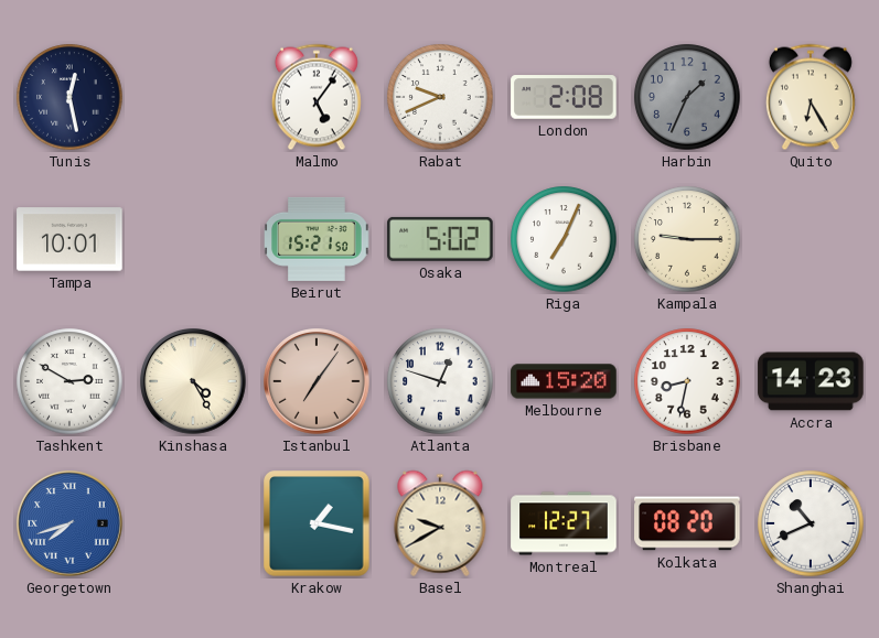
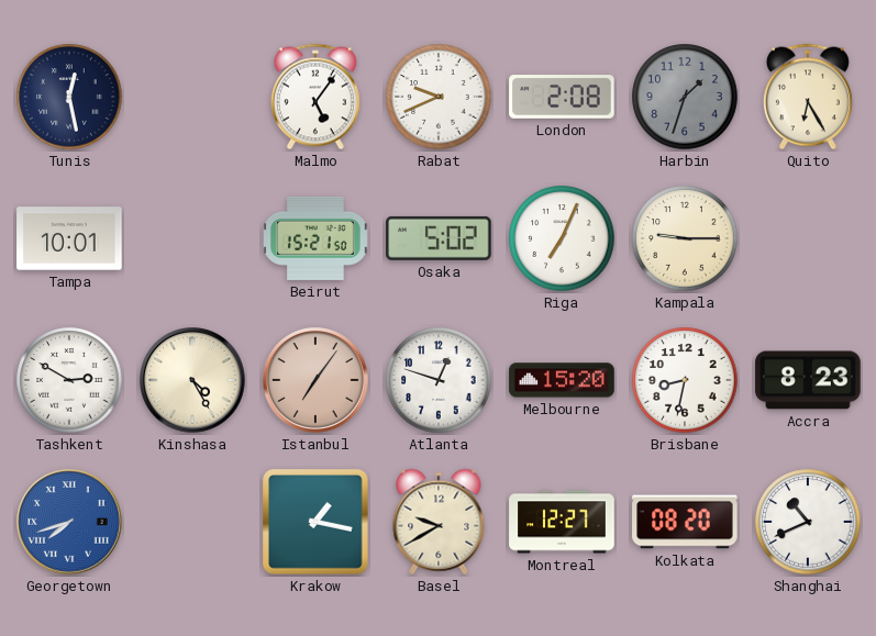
Harbin: 1:34 -> 1:33
Accra: 14:23 -> 8:23
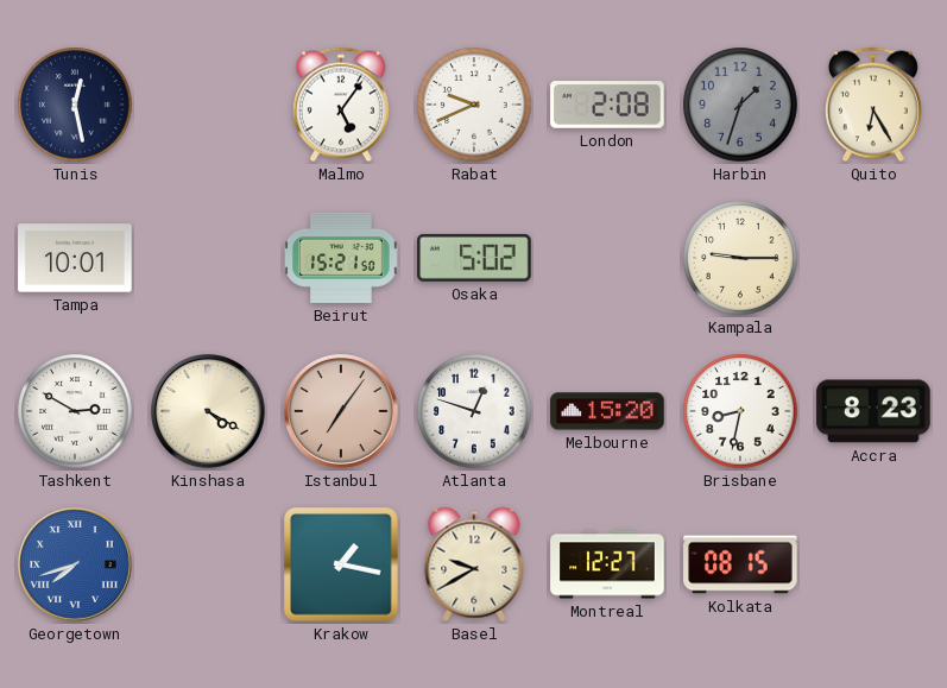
Riga: 7:04 -> none
Kinshasa: 4:25 -> 4:20
Kolkata: 08:20 -> 08:15
Shanghai: 10:41 -> none
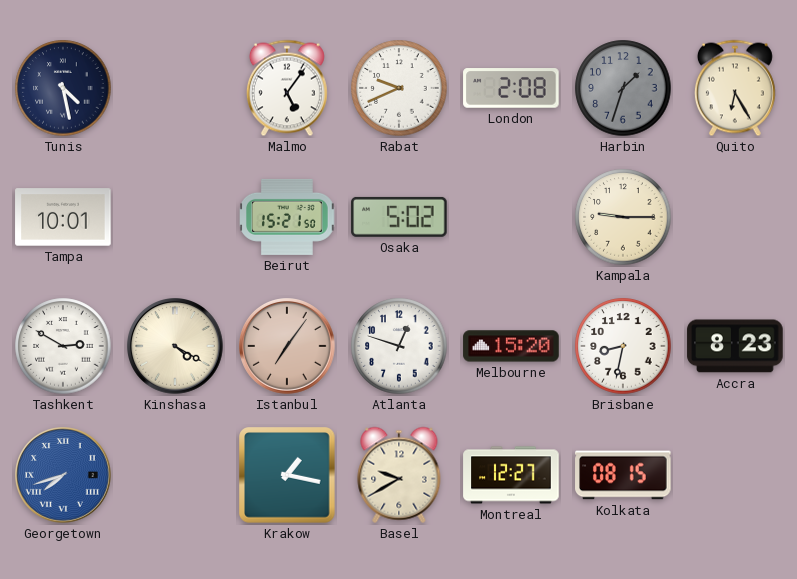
Tunis: 12:28 -> 4:28
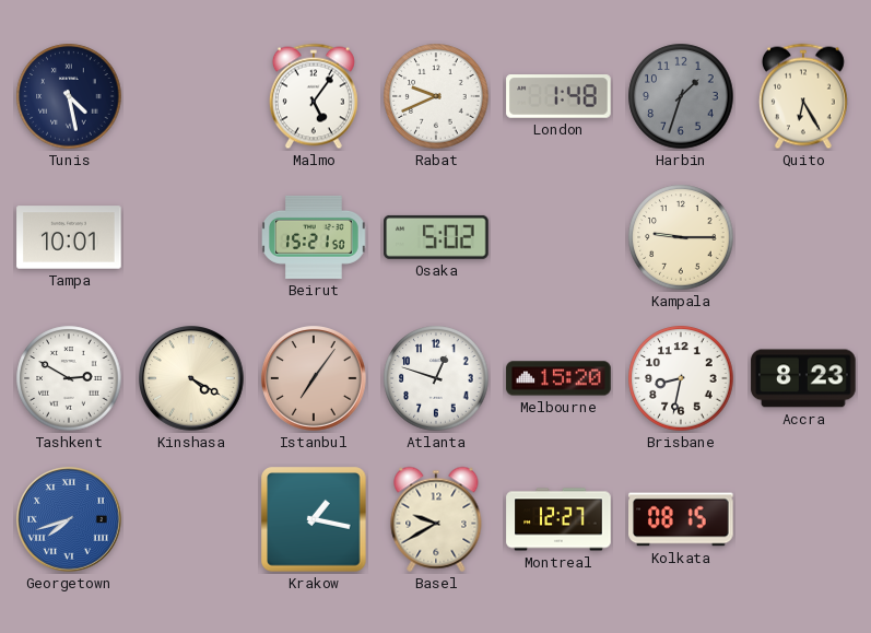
London: 2:08 -> 1:48
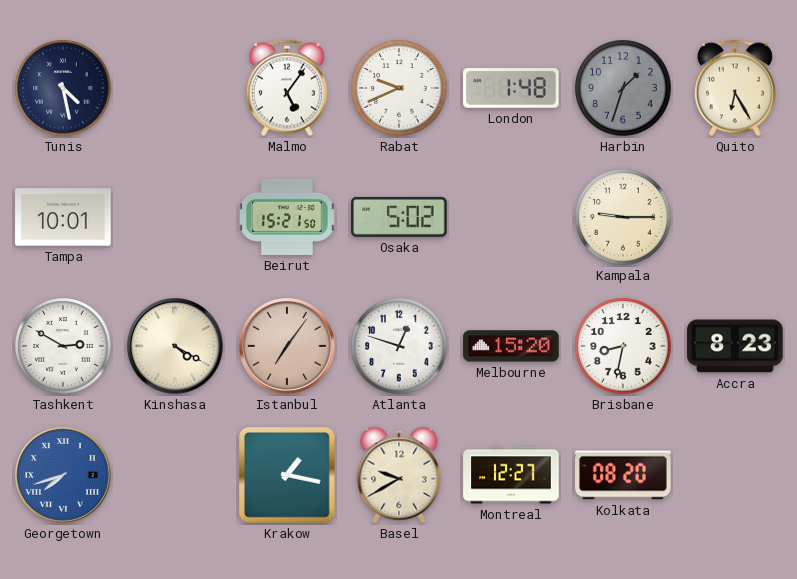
Kolkata: 08:15 -> 08:20
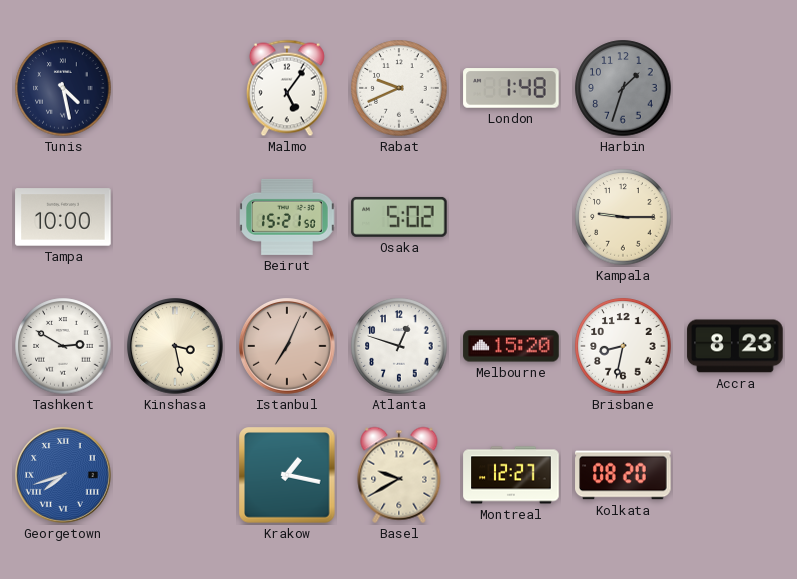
Quito: 6:25 -> none
Tampa: 10:01 -> 10:00
Kinshasa: 4:20 -> 3:28
Istanbul: 7:06 -> 7:04
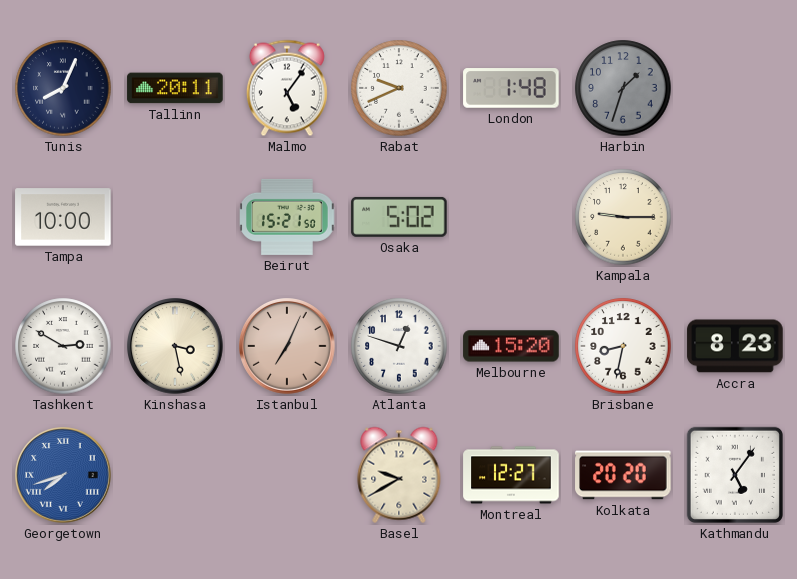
Tunis: 4:28 -> 8:04
Tallinn: none -> 20:11
Krakow: 1:17 -> none
Kolkata: 08:20 -> 20:20
Kathmandu: none -> 5:06
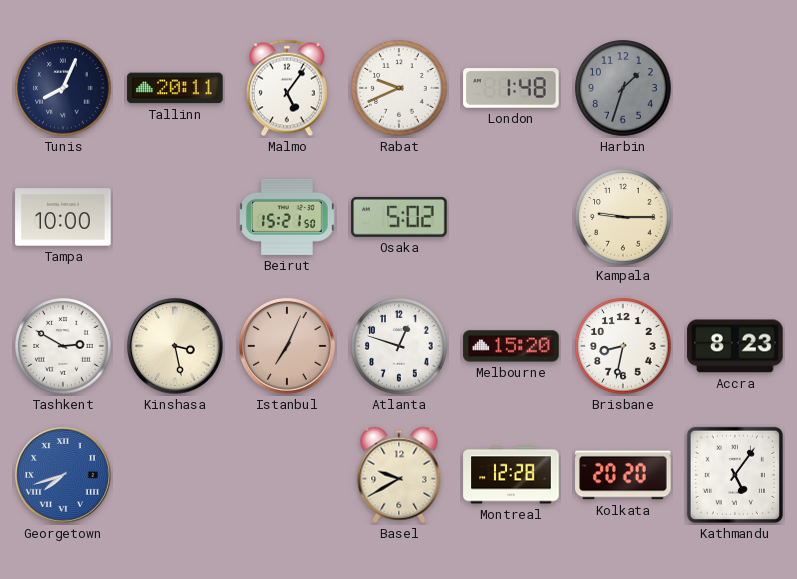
Montreal: 12:27 -> 12:28
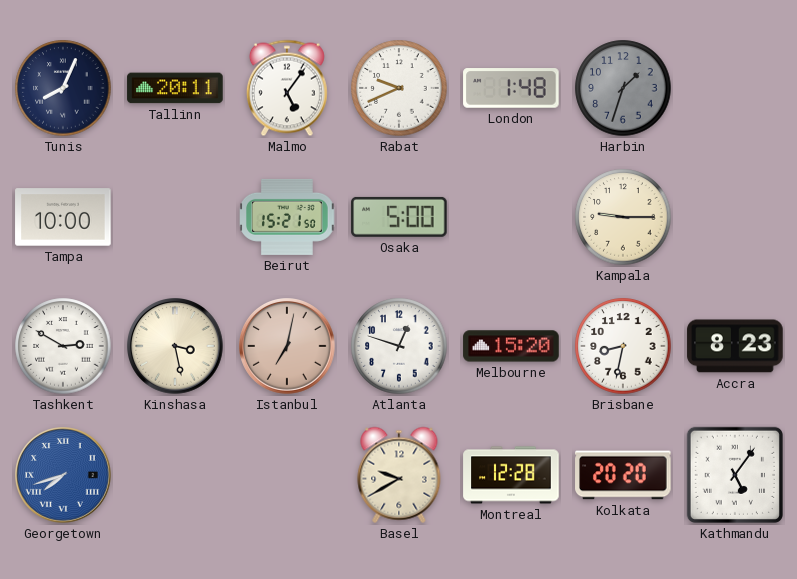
Osaka: 5:02 -> 5:00
Istanbul: 7:04 -> 7:02
